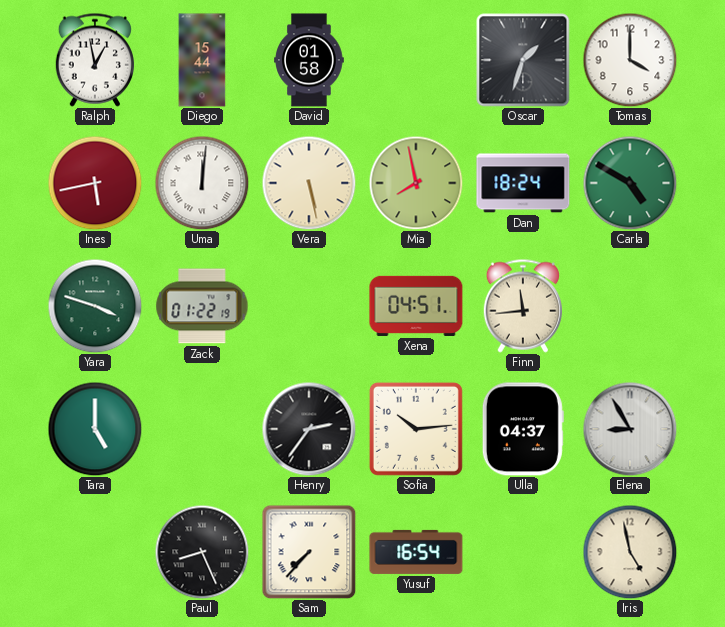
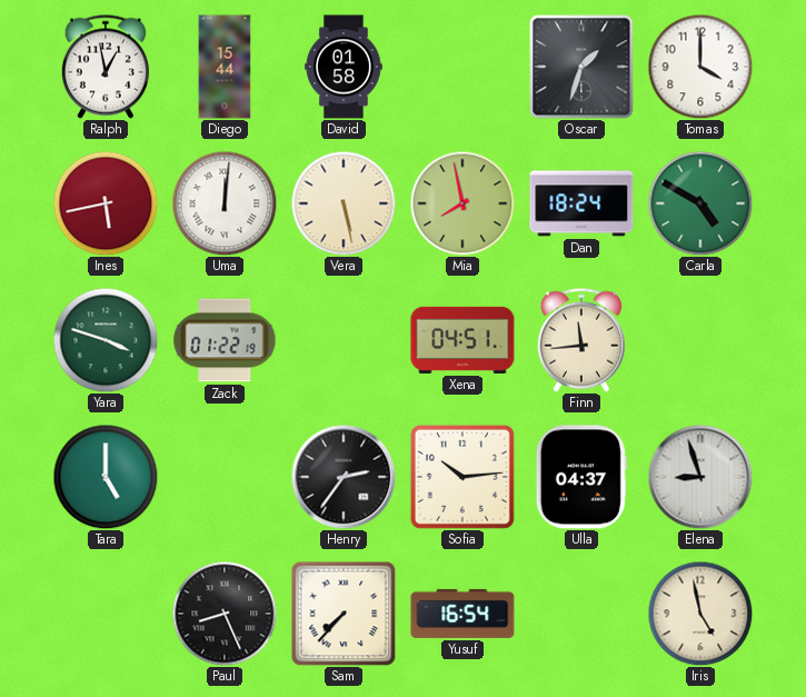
Elena: 8:55 -> 8:57
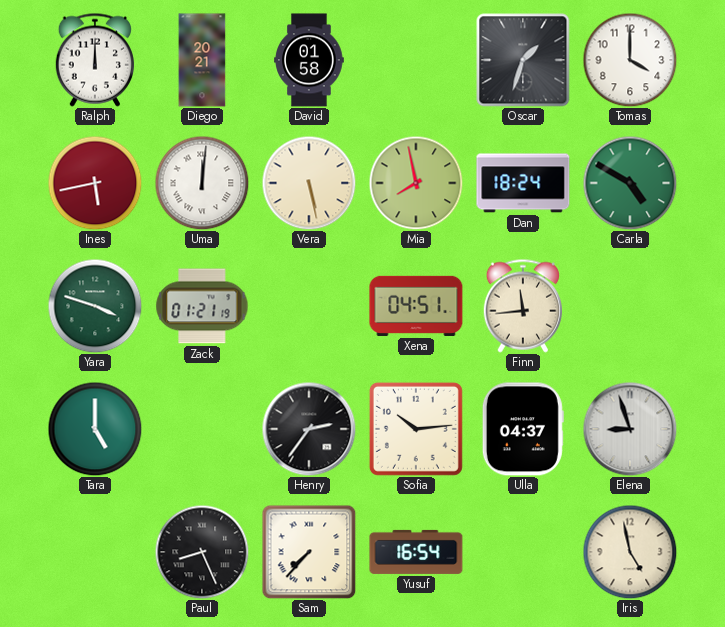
Ralph: 12:58 -> 12:00
Diego: 15:44 -> 20:21
Zack: 01:22 -> 01:21
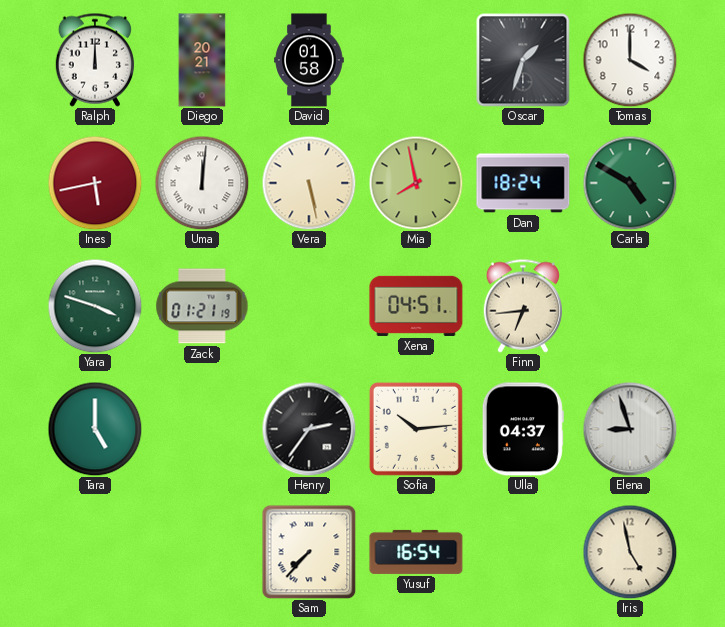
Finn: 11:44 -> 6:44
Paul: 8:26 -> none
